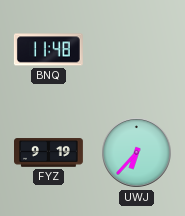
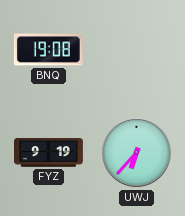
BNQ: 11:48 -> 19:08
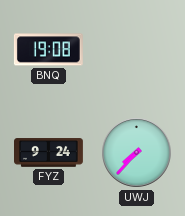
FYZ: 9:19 -> 9:24
UWJ: 6:37 -> 7:37
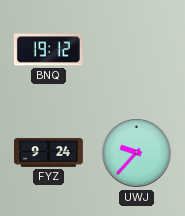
BNQ: 19:08 -> 19:12
UWJ: 7:37 -> 9:37
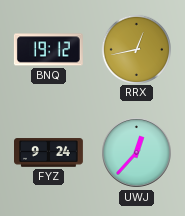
RRX: none -> 12:43
UWJ: 9:37 -> 12:37
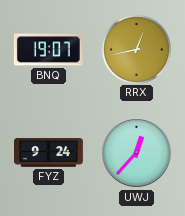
BNQ: 19:12 -> 19:07
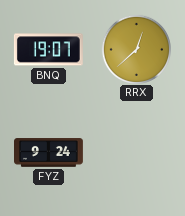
RRX: 12:43 -> 12:38
UWJ: 12:37 -> none
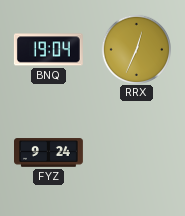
BNQ: 19:07 -> 19:04
RRX: 12:38 -> 12:34
